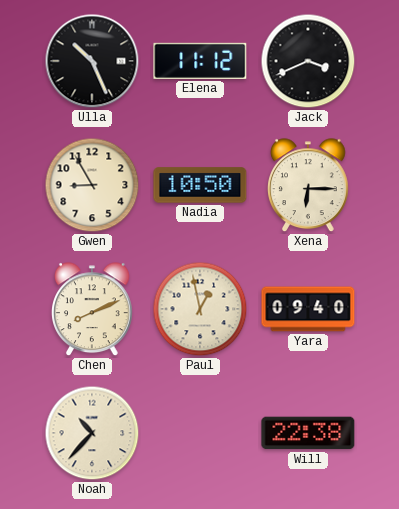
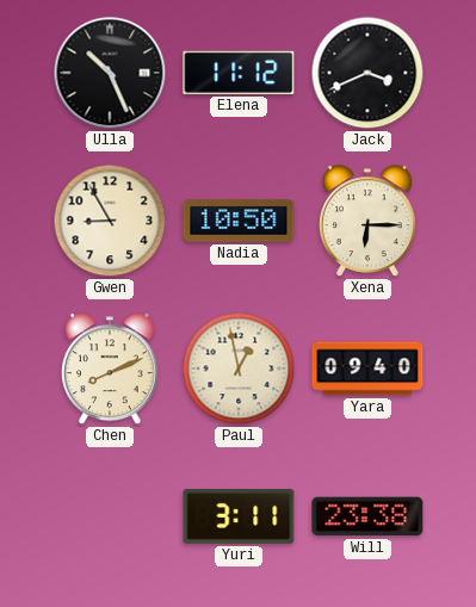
Noah: 10:37 -> none
Yuri: none -> 3:11
Will: 22:38 -> 23:38
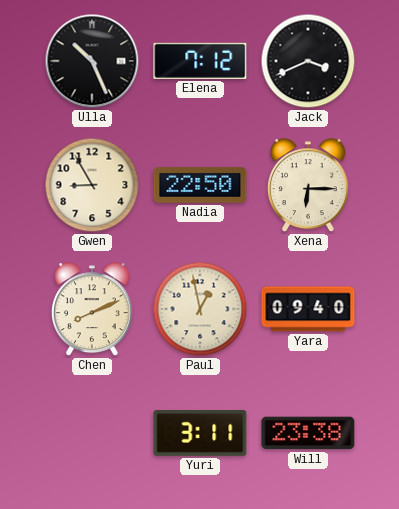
Elena: 11:12 -> 7:12
Nadia: 10:50 -> 22:50
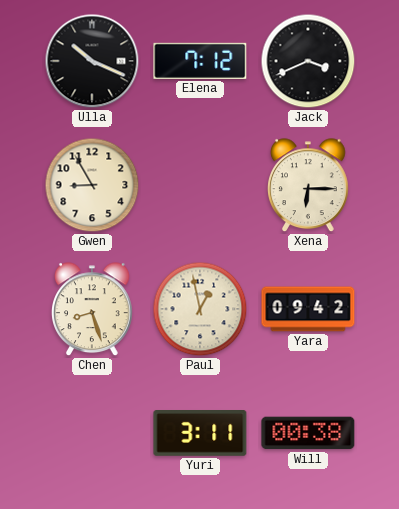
Ulla: 10:26 -> 10:19
Nadia: 22:50 -> none
Chen: 8:11 -> 8:27
Yara: 09:40 -> 09:42
Will: 23:38 -> 00:38
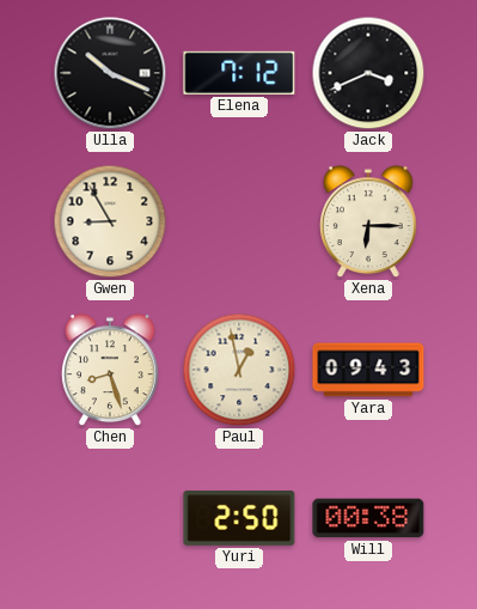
Yara: 09:42 -> 09:43
Yuri: 3:11 -> 2:50
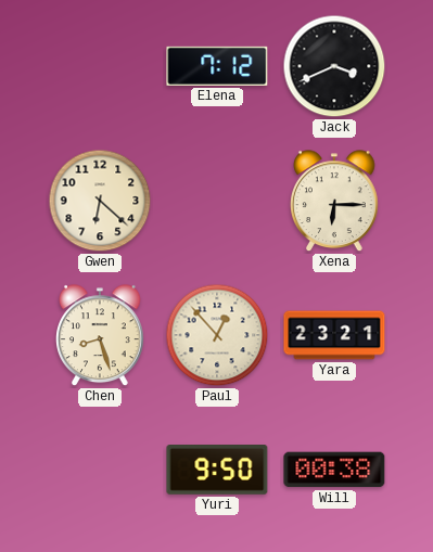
Ulla: 10:19 -> none
Gwen: 8:55 -> 6:22
Paul: 12:58 -> 12:53
Yara: 09:43 -> 23:21
Yuri: 2:50 -> 9:50
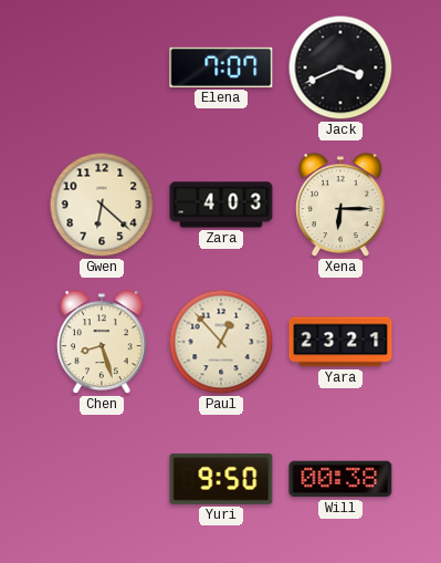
Elena: 7:12 -> 7:07
Zara: none -> 4:03
